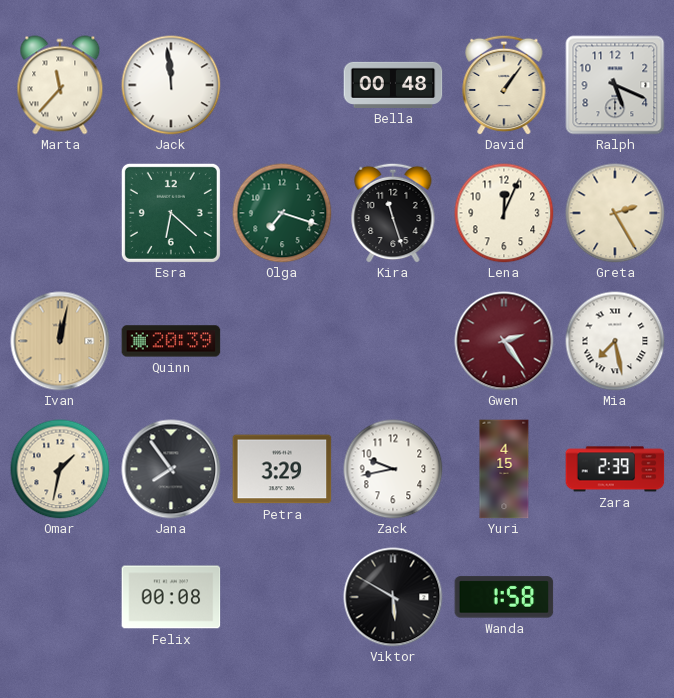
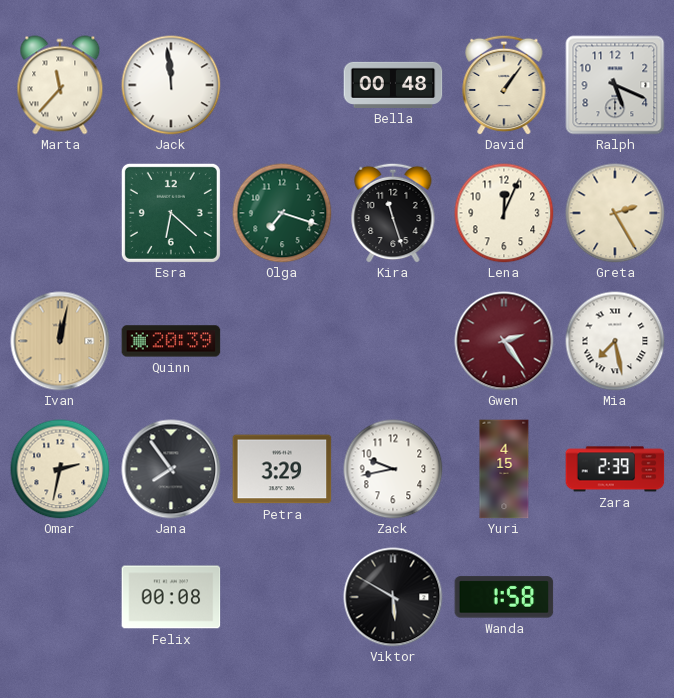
Omar: 1:32 -> 2:32
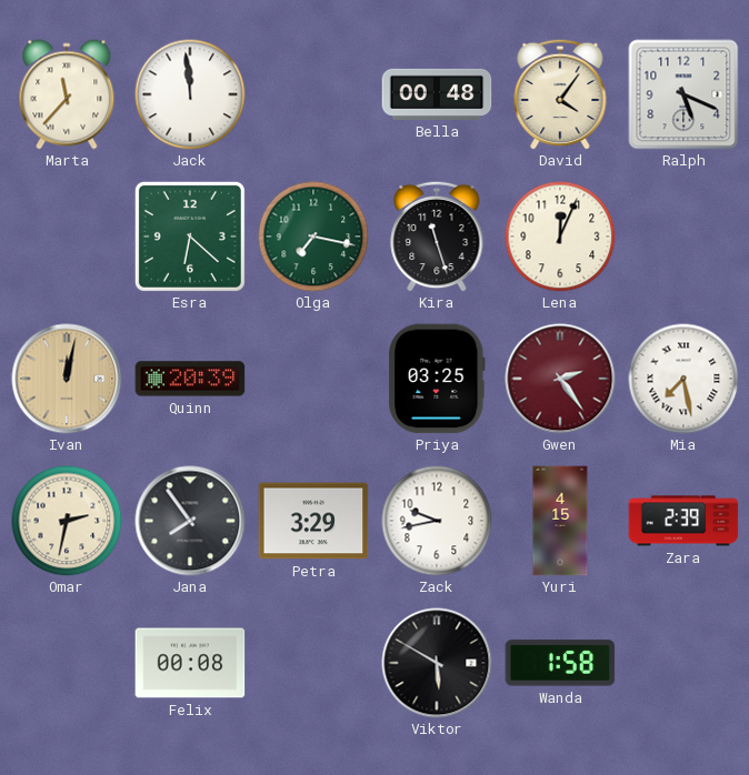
David: 1:06 -> 4:06
Olga: 7:18 -> 7:17
Greta: 2:25 -> none
Priya: none -> 03:25
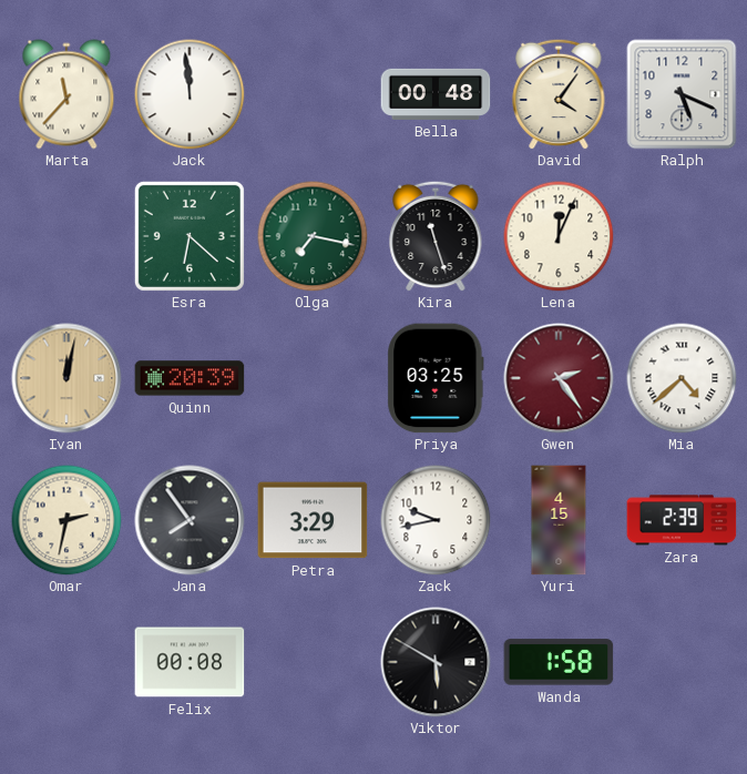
Mia: 7:28 -> 4:38
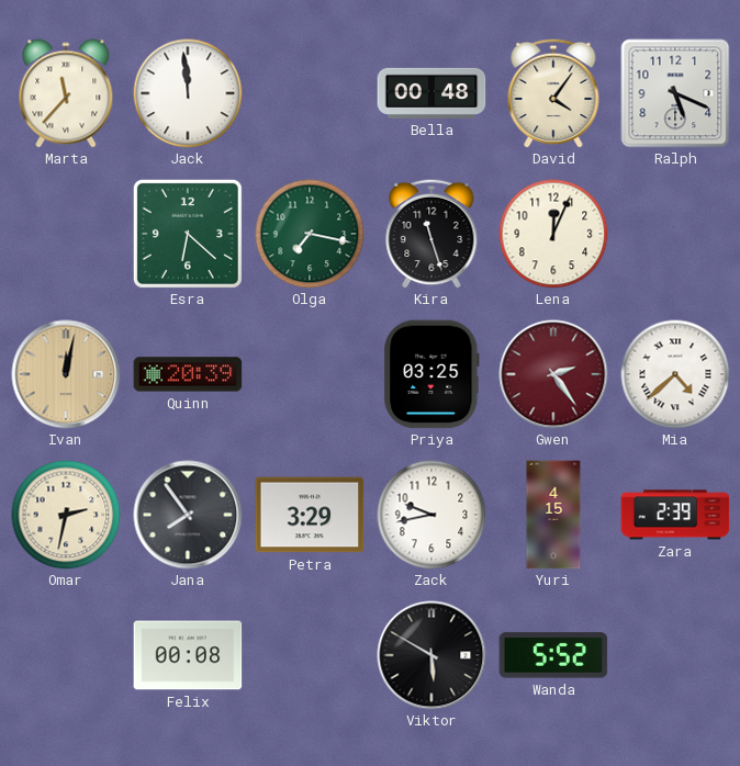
Wanda: 1:58 -> 5:52
